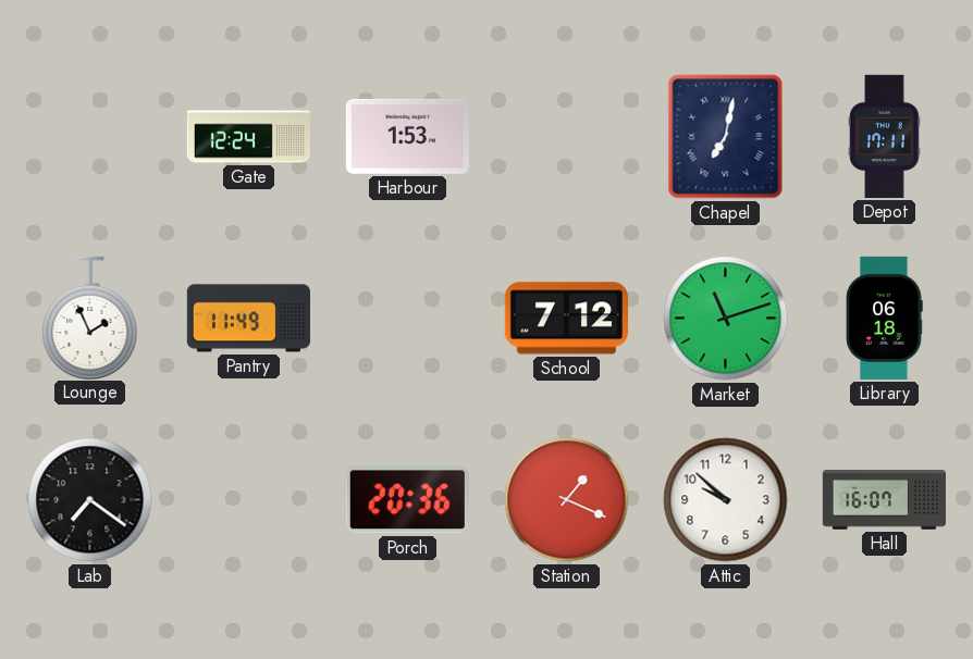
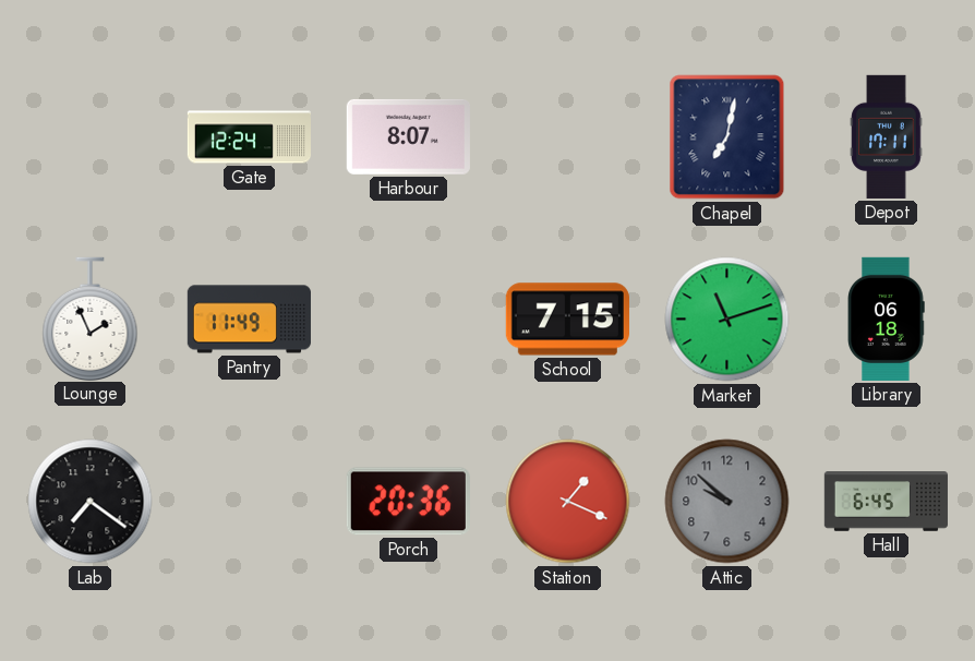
Harbour: 1:53 -> 8:07
School: 7:12 -> 7:15
Attic dial: white -> grey
Hall: 16:07 -> 6:45
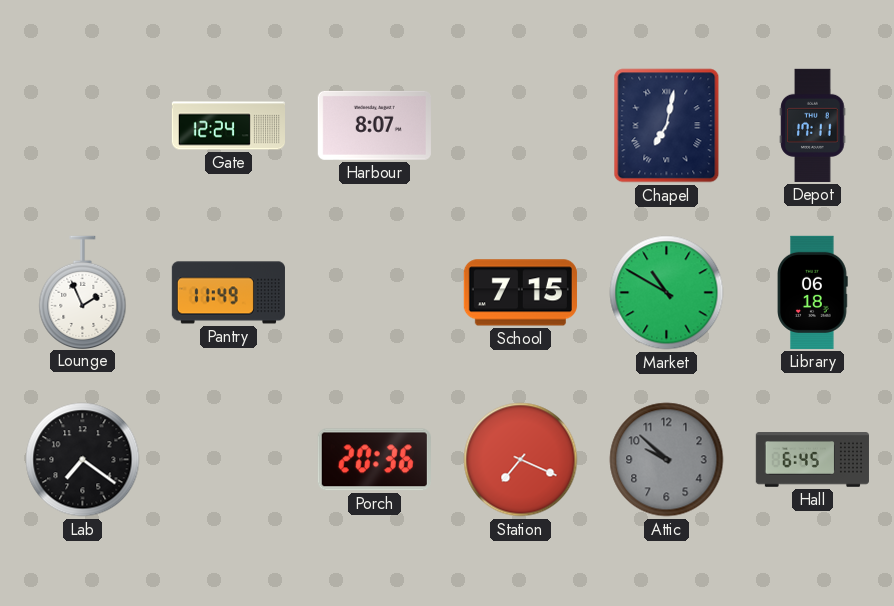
Market: 11:12 -> 10:50
Station: 1:19 -> 7:19
